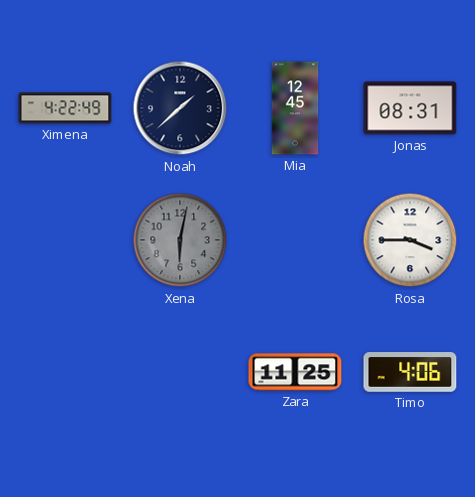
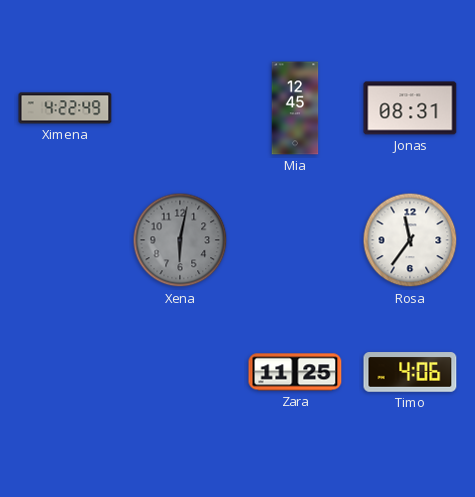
Noah: 1:38 -> none
Rosa: 3:45 -> 11:36
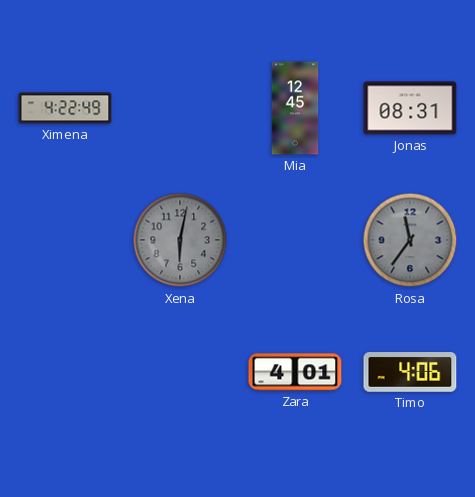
Rosa dial: white -> grey
Zara: 11:25 -> 4:01
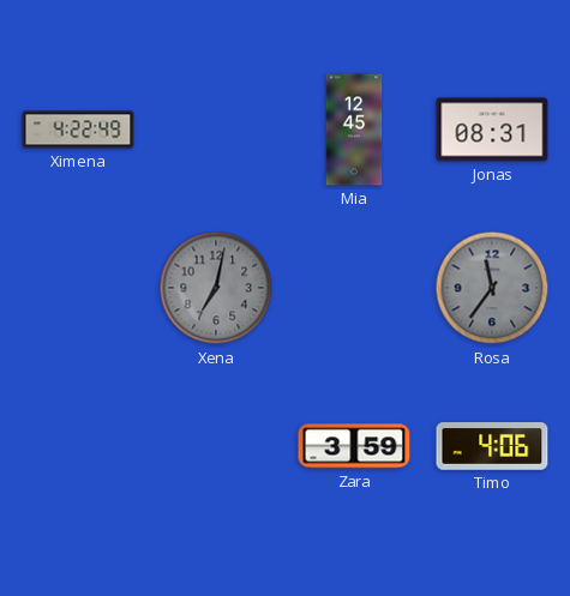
Xena: 6:02 -> 7:02
Zara: 4:01 -> 3:59
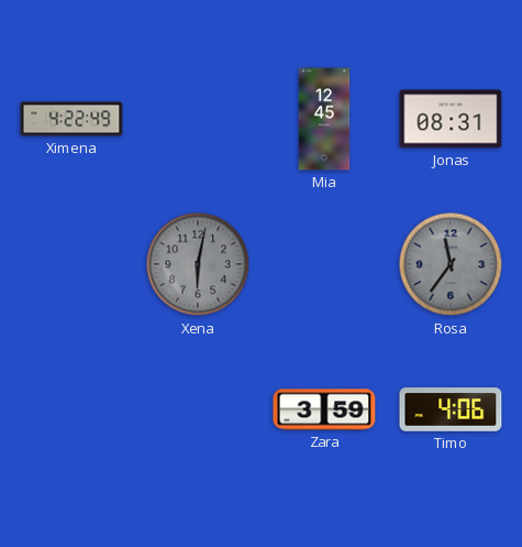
Xena: 7:02 -> 6:02
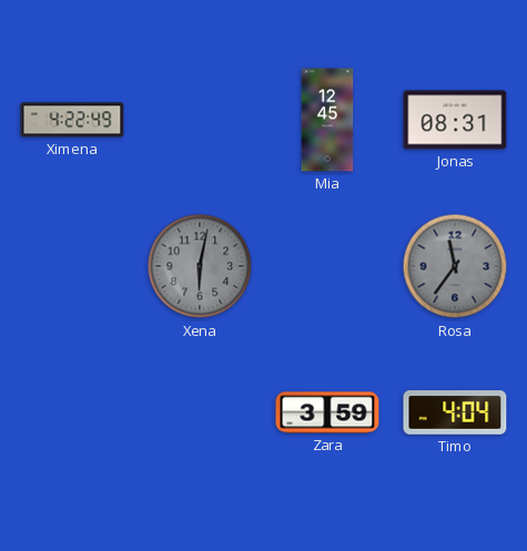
Timo: 4:06 -> 4:04
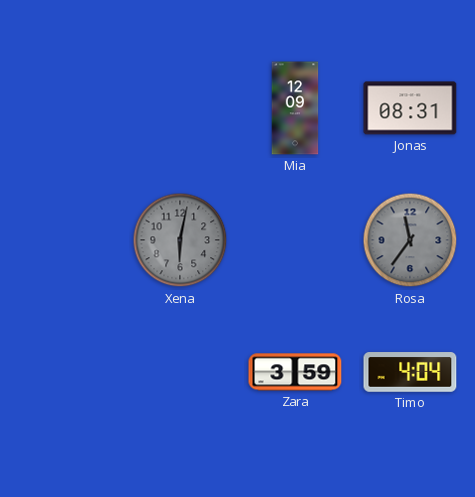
Ximena: 4:22 -> none
Mia: 12:45 -> 12:09
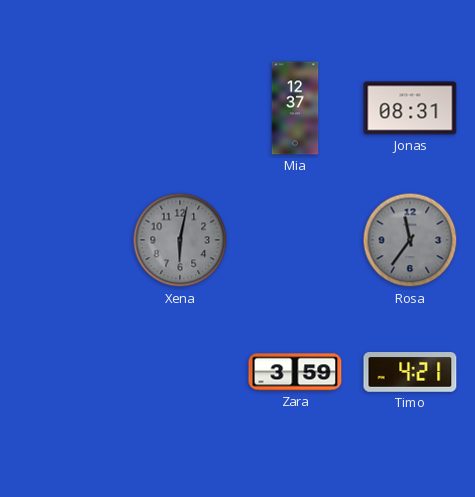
Mia: 12:09 -> 12:37
Timo: 4:04 -> 4:21
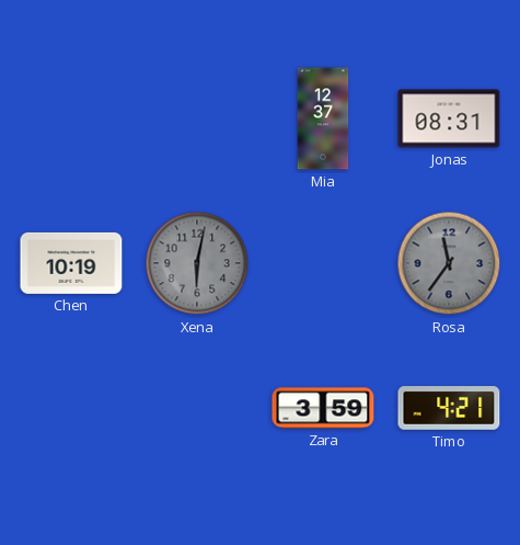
Chen: none -> 10:19
